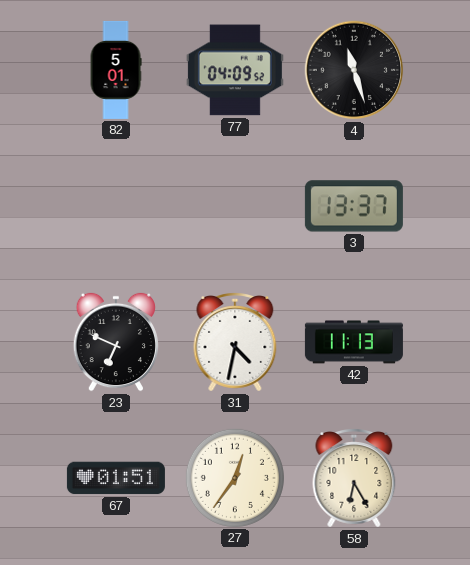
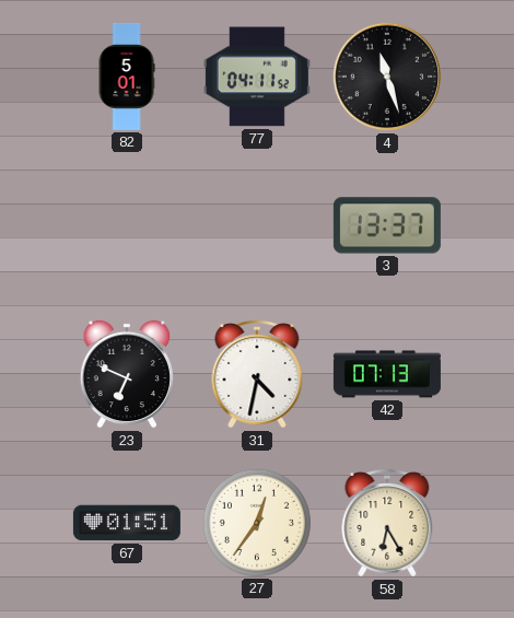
77: 04:09 -> 04:11
42: 11:13 -> 07:13
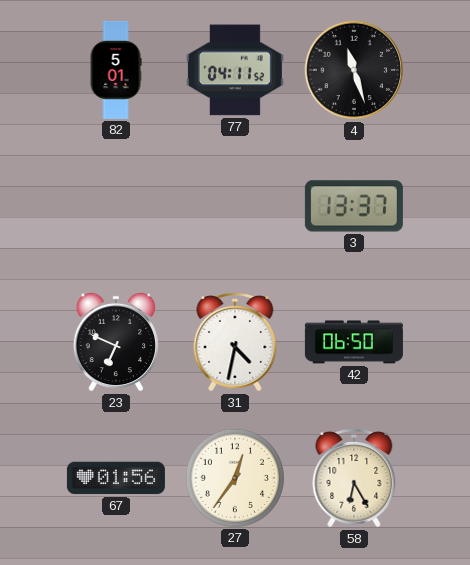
42: 07:13 -> 06:50
67: 01:51 -> 01:56
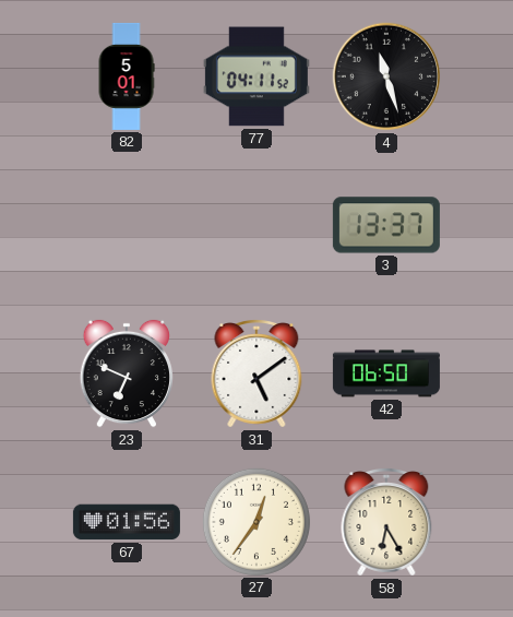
31: 4:32 -> 5:09
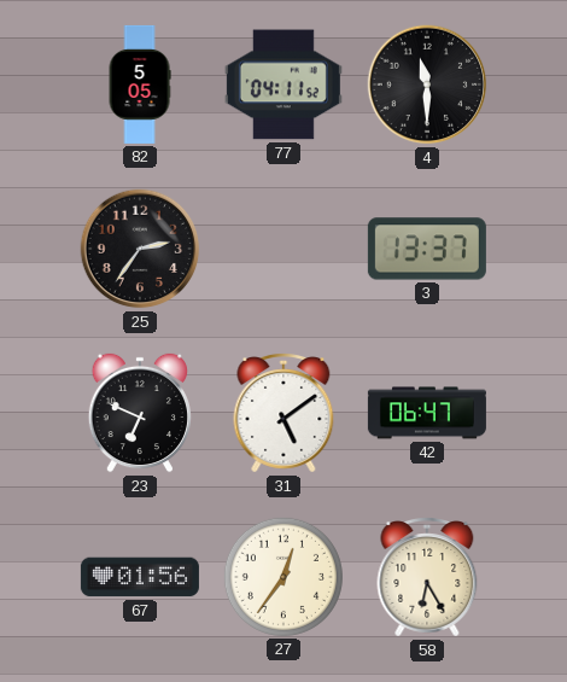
82: 5:01 -> 5:05
4: 11:27 -> 11:30
25: none -> 2:36
42: 06:50 -> 06:47
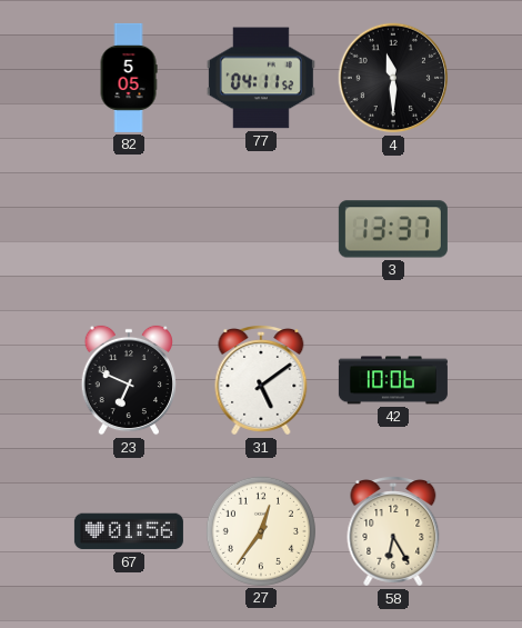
25: 2:36 -> none
42: 06:47 -> 10:06
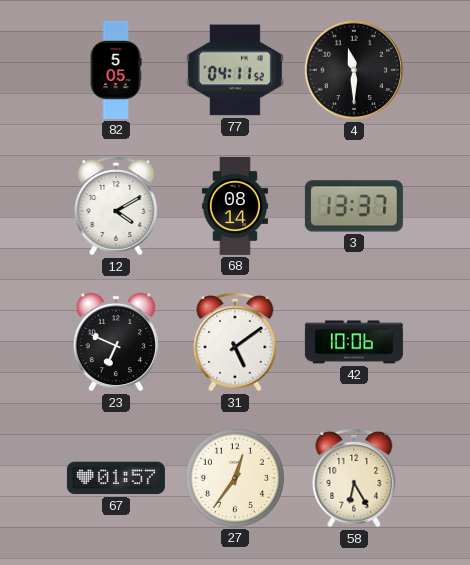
12: none -> 4:10
68: none -> 08:14
67: 01:56 -> 01:57
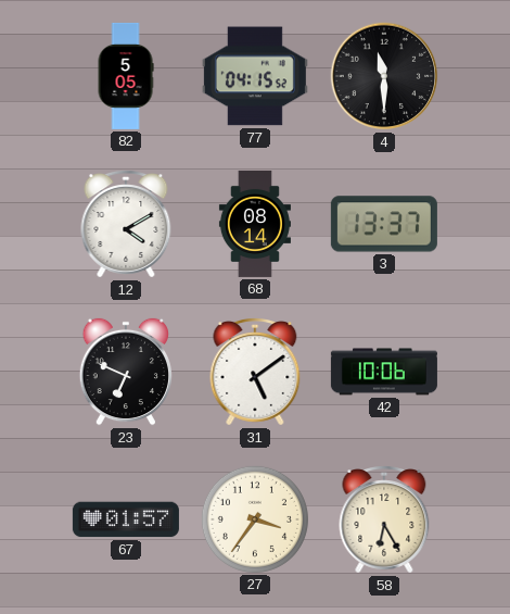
77: 04:11 -> 04:15
27: 12:36 -> 3:36
